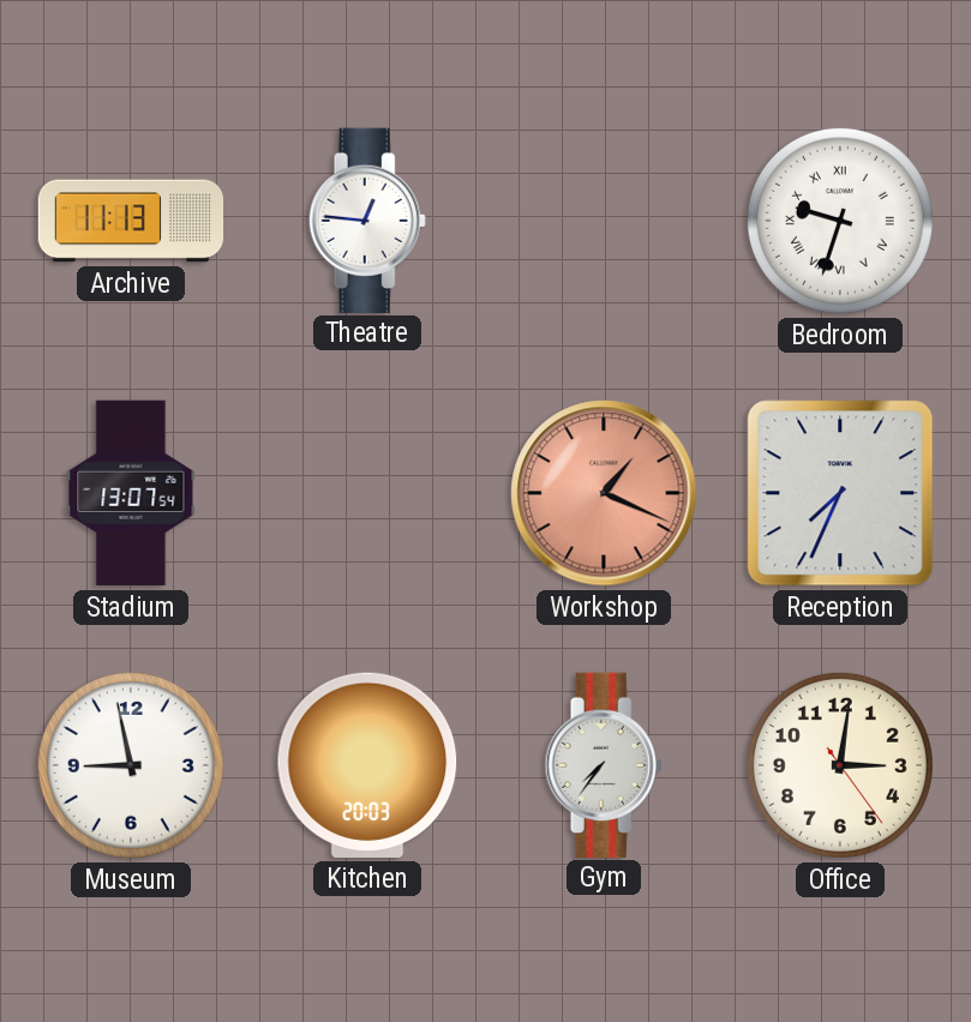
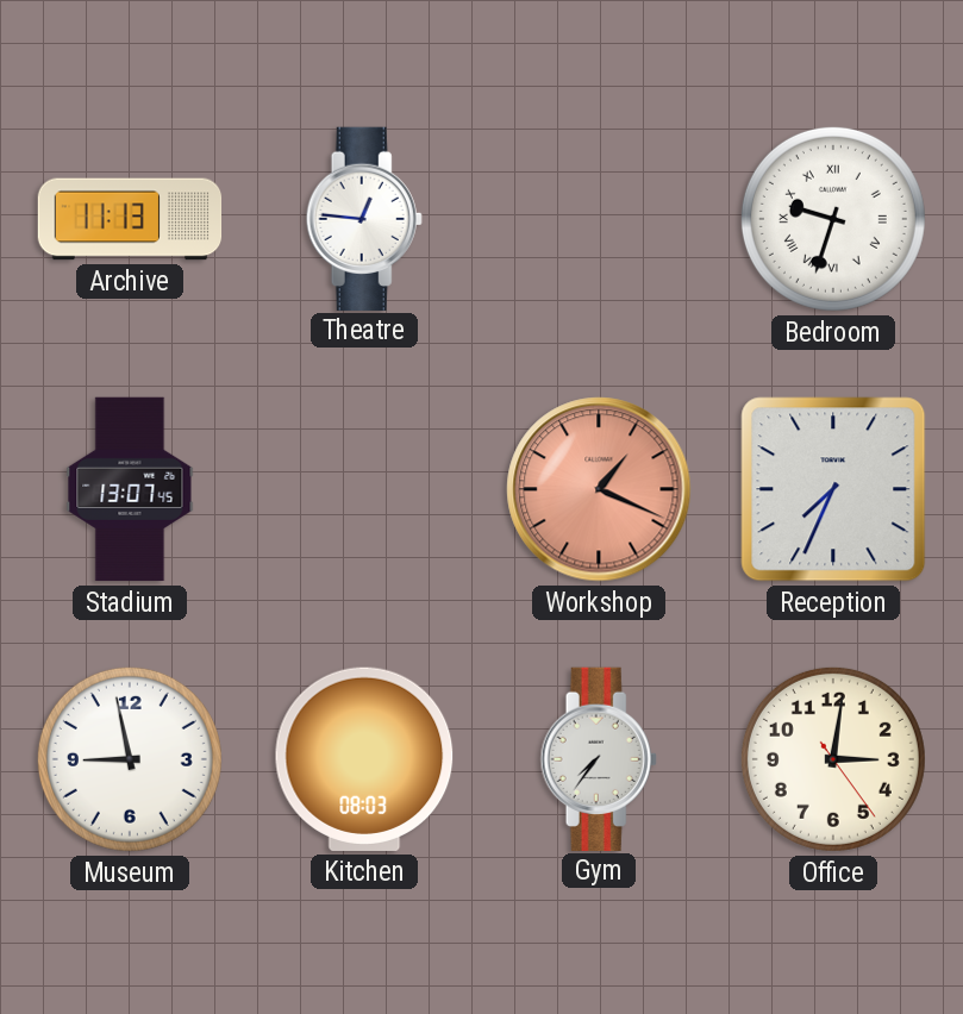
Stadium: 13:07:54 -> 13:07:45
Kitchen: 20:03 -> 08:03
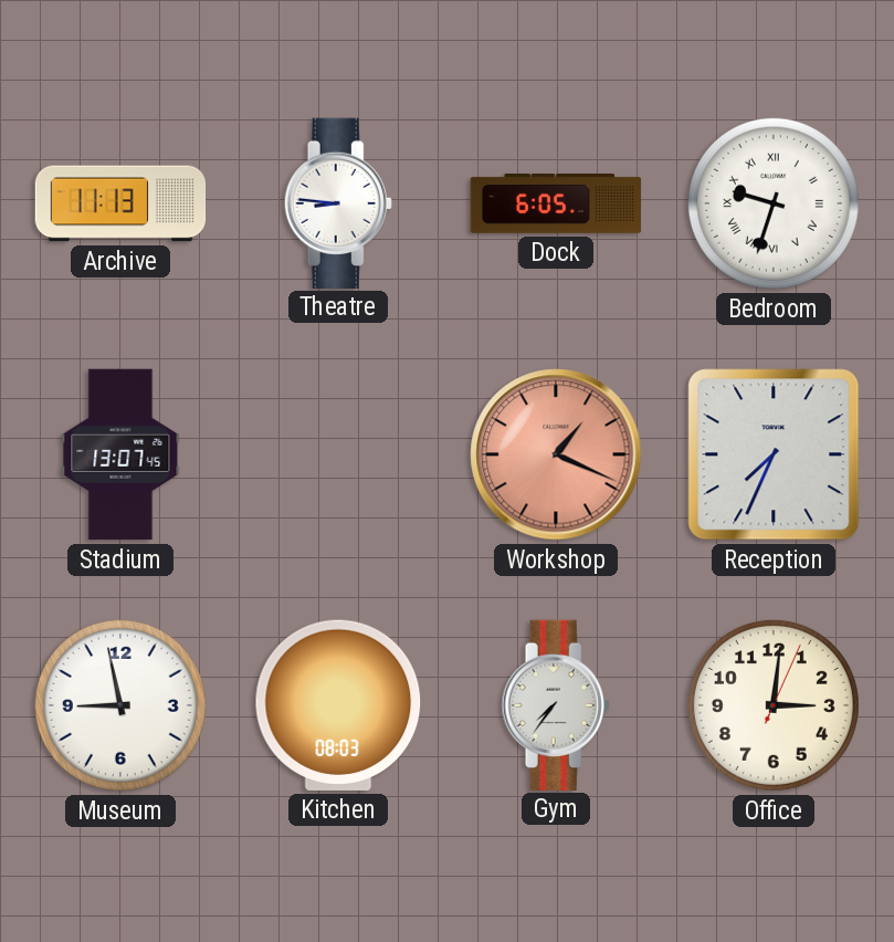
Theatre: 12:46 -> 8:46
Dock: none -> 6:05
Office: 3:01:24 -> 3:01:04
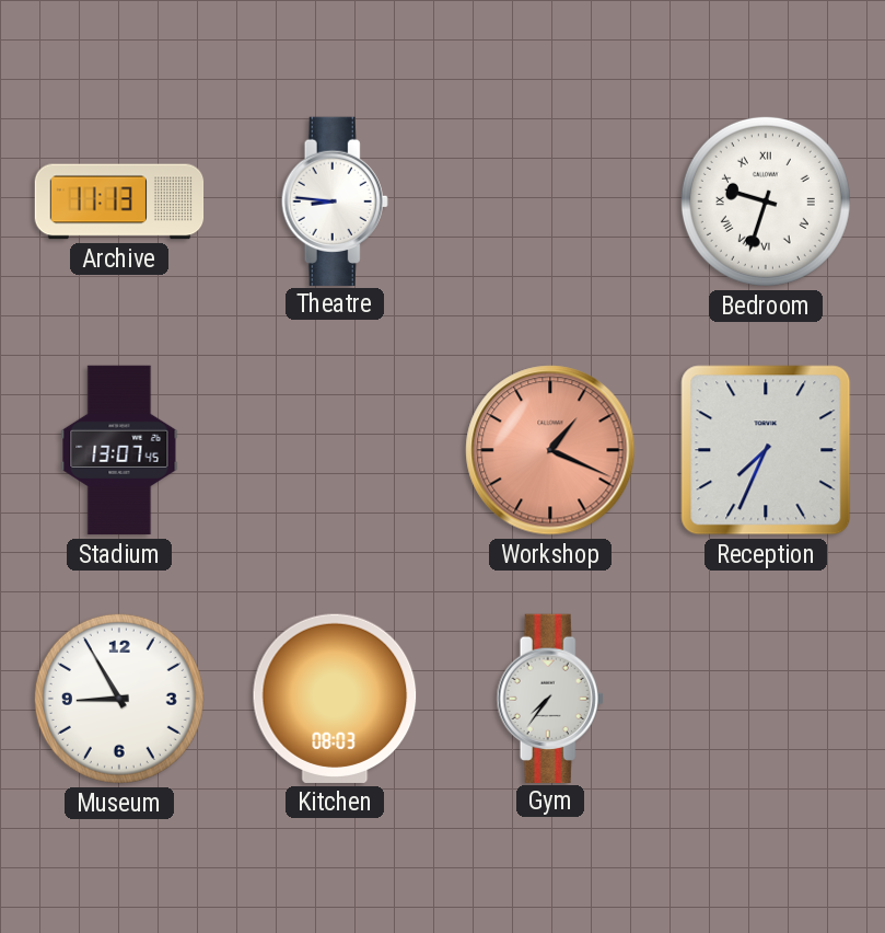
Dock: 6:05 -> none
Museum: 8:58 -> 8:55
Office: 3:01 -> none
